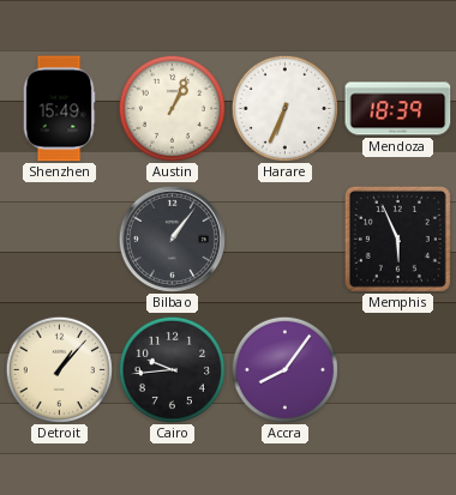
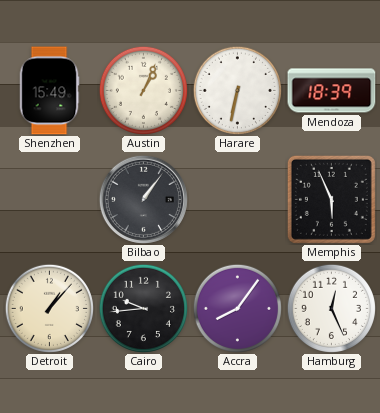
Harare: 6:34 -> 6:32
Hamburg: none -> 12:26
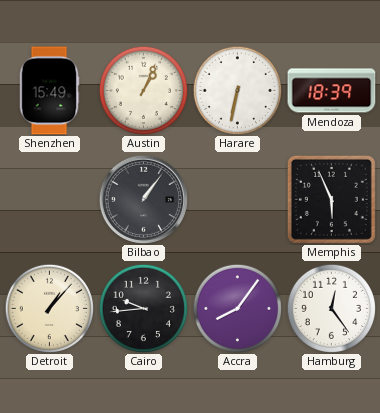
Hamburg: 12:26 -> 12:24
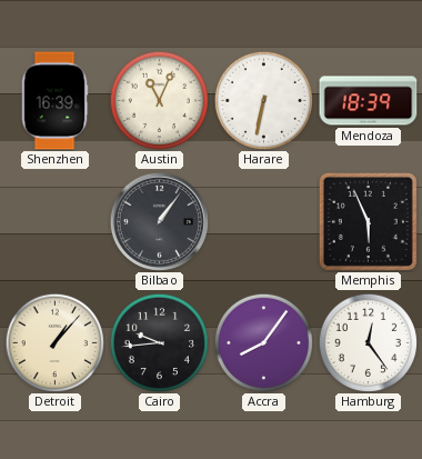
Shenzhen: 15:49 -> 16:39
Austin: 1:04 -> 11:04
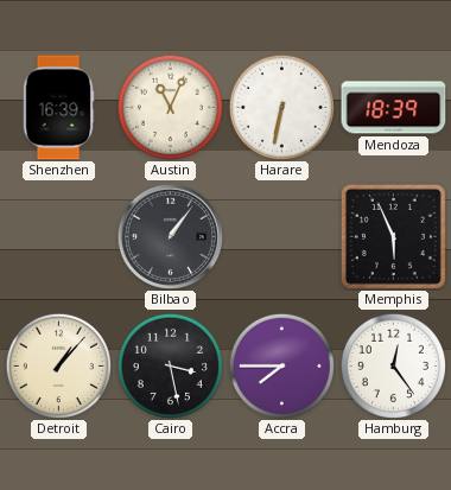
Cairo: 9:44 -> 3:28
Accra: 8:06 -> 7:45
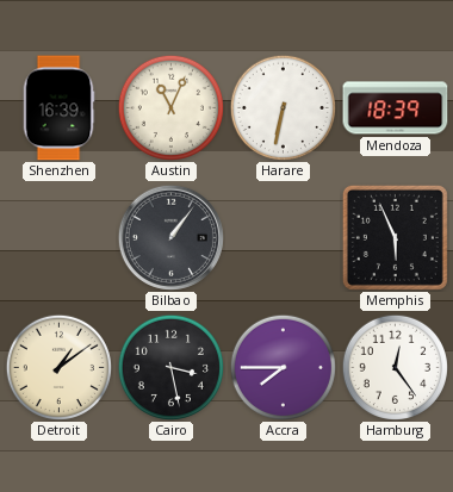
Detroit: 1:07 -> 1:09
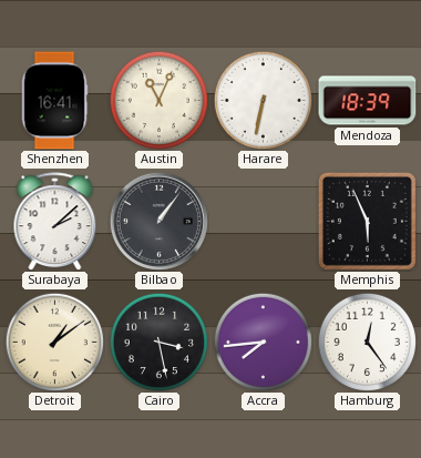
Shenzhen: 16:39 -> 16:41
Surabaya: none -> 2:08
Accra: 7:45 -> 7:44
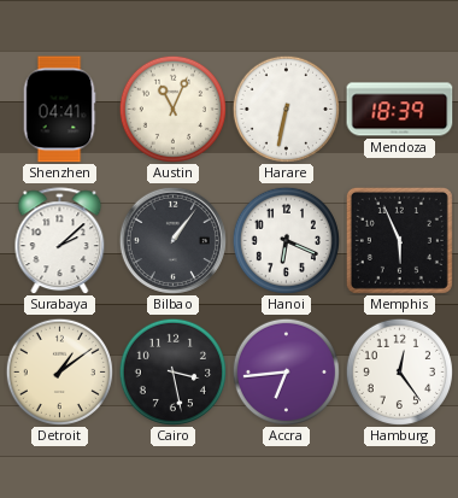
Shenzhen: 16:41 -> 04:41
Hanoi: none -> 6:19
Accra: 7:44 -> 6:44
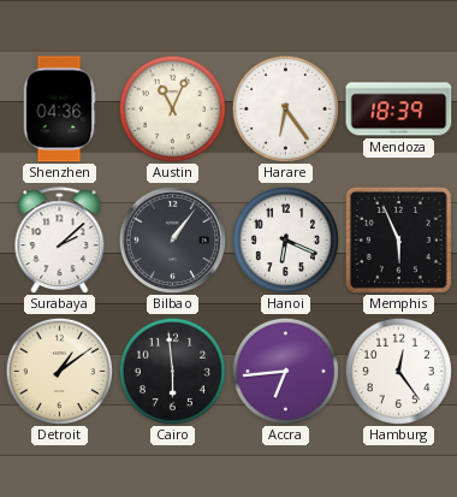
Shenzhen: 04:41 -> 04:36
Harare: 6:32 -> 6:24
Cairo: 3:28 -> 5:59
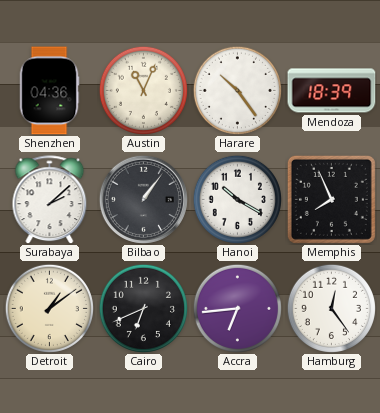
Harare: 6:24 -> 10:24
Hanoi: 6:19 -> 10:20
Memphis: 5:56 -> 7:56
Cairo: 5:59 -> 6:41
